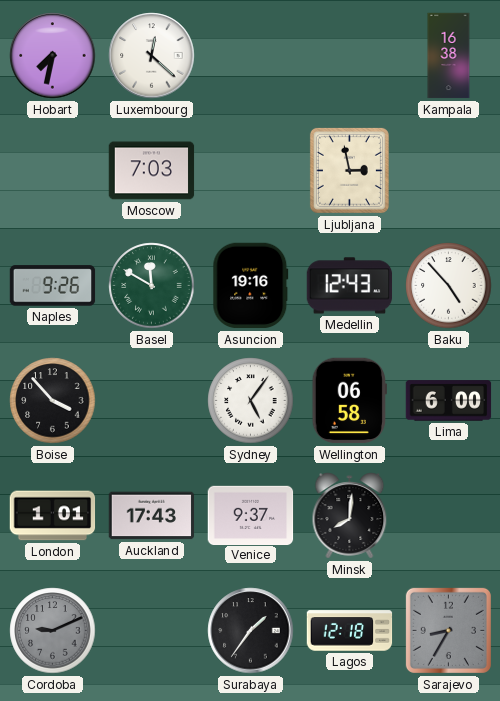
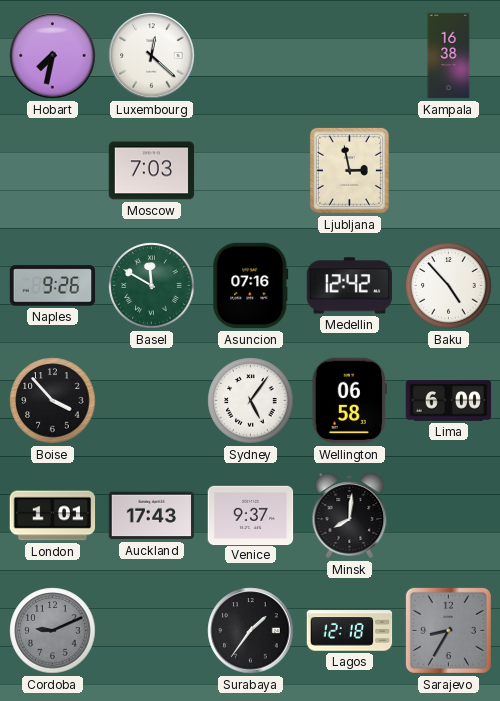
Asuncion: 19:16 -> 07:16
Medellin: 12:43 -> 12:42
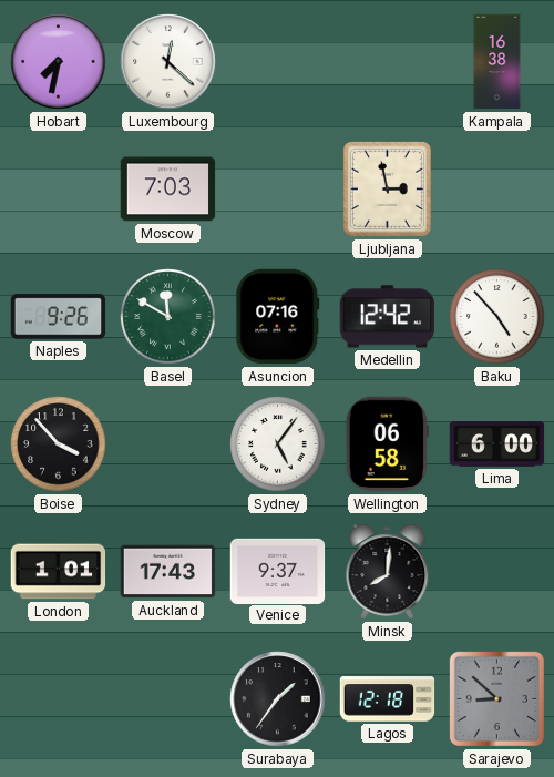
Cordoba: 9:11 -> none
Sarajevo: 8:35 -> 8:52
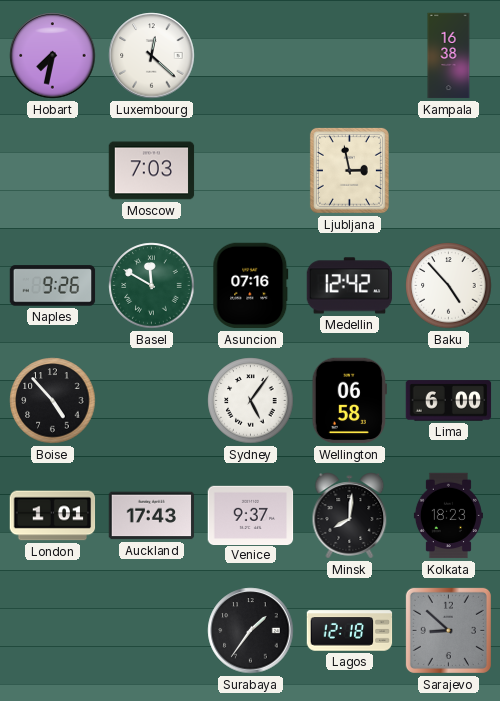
Boise: 3:53 -> 4:53
Kolkata: none -> 18:23
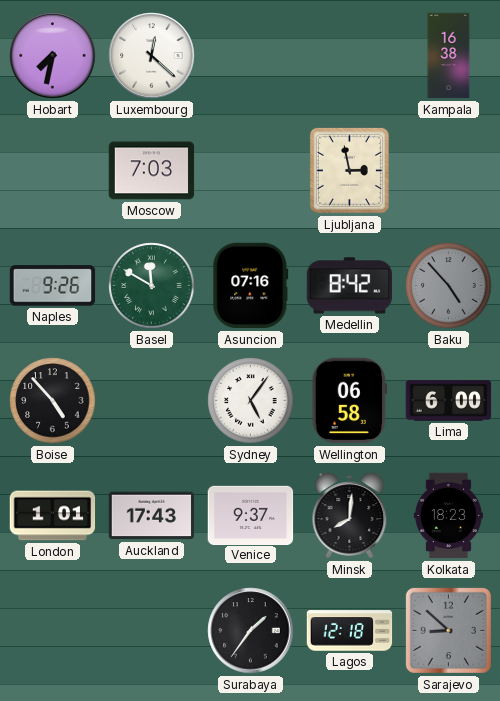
Medellin: 12:42 -> 8:42
Baku dial: white -> grey
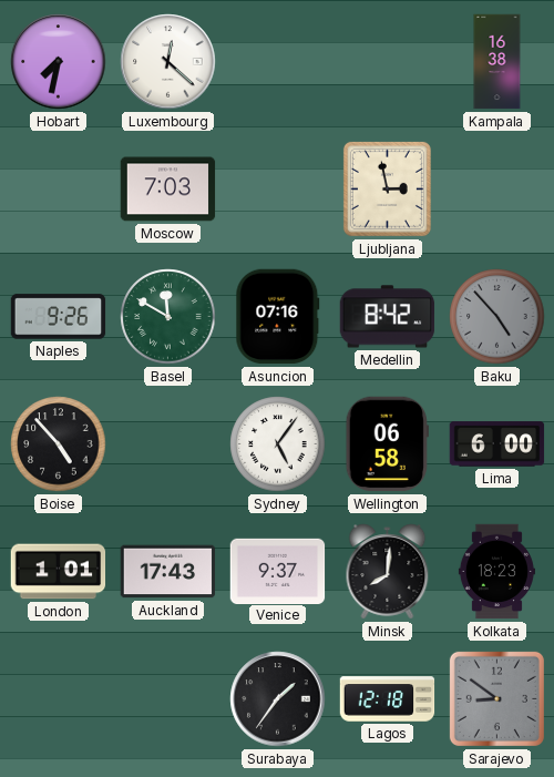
Sarajevo: 8:52 -> 8:51
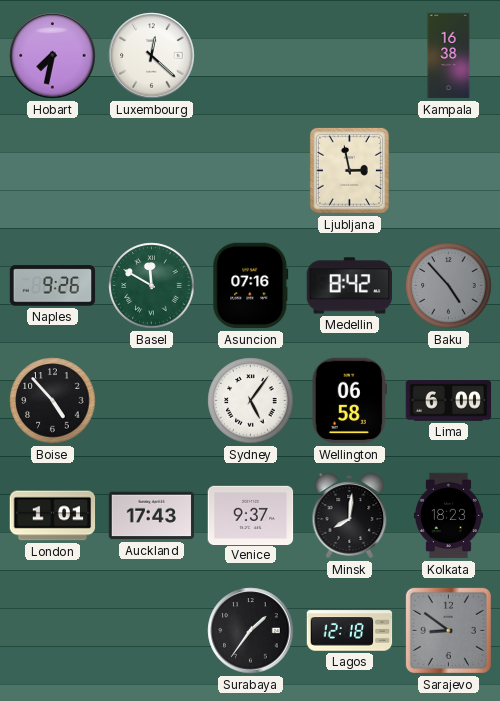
Moscow: 7:03 -> none
